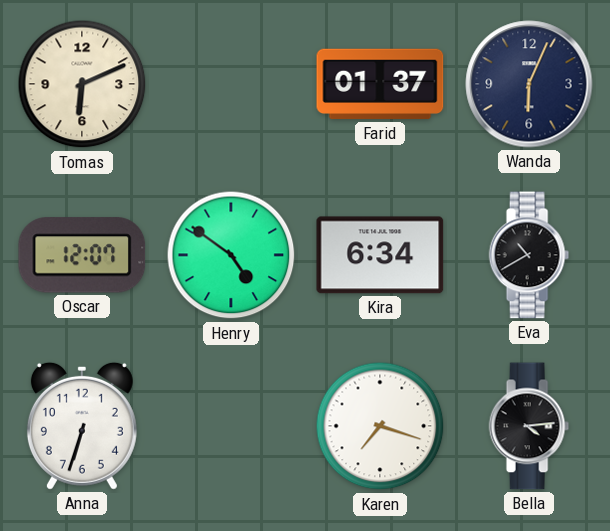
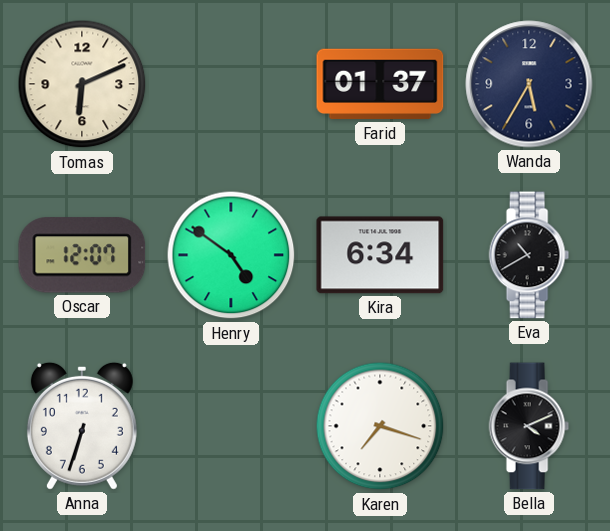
Wanda: 6:04 -> 5:35
Bella: 4:14 -> 4:11
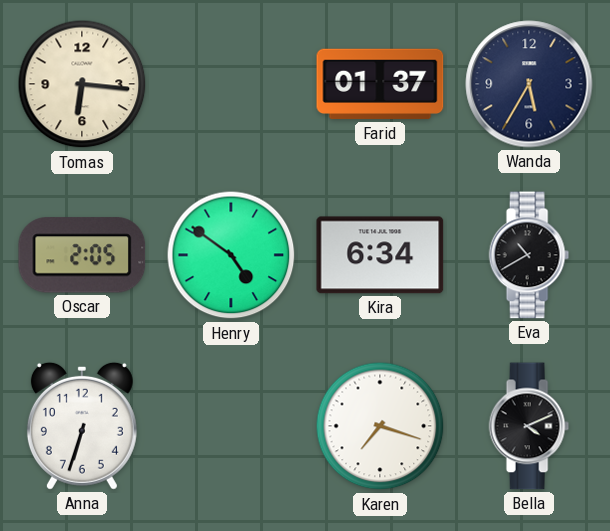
Tomas: 6:11 -> 6:16
Oscar: 12:07 -> 2:05
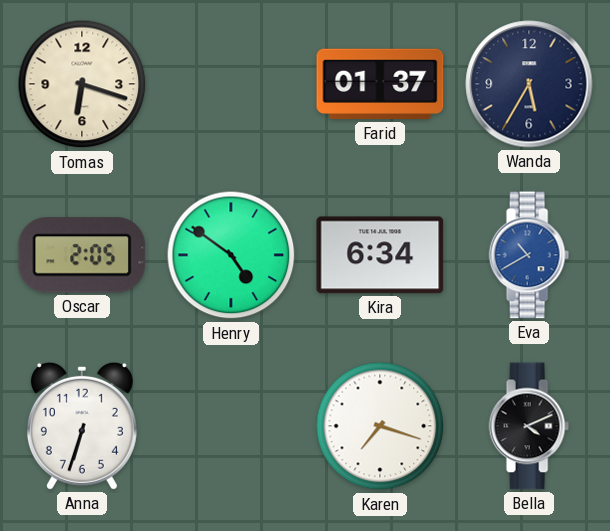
Tomas: 6:16 -> 6:18
Eva dial: black -> blue
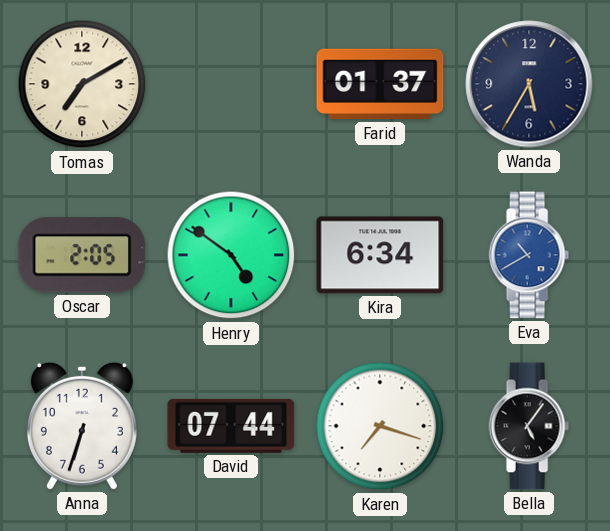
Tomas: 6:18 -> 7:10
David: none -> 07:44
Bella: 4:11 -> 5:06
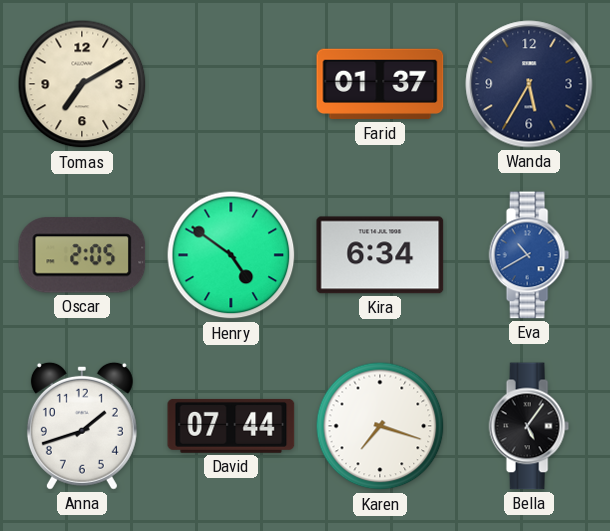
Anna: 6:33 -> 1:42
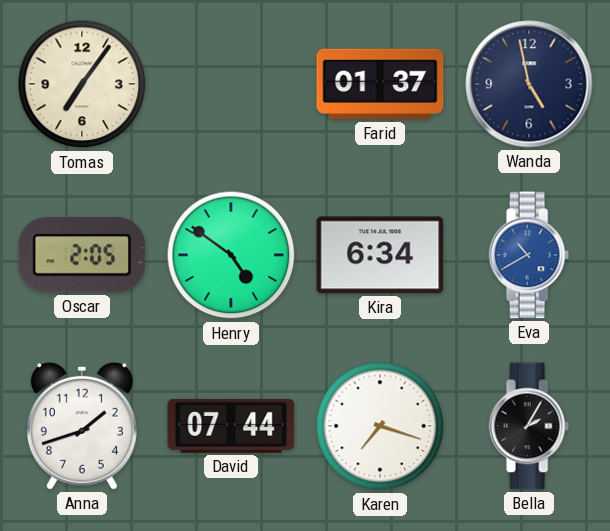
Tomas: 7:10 -> 7:06
Wanda: 5:35 -> 4:58
Bella: 5:06 -> 2:05
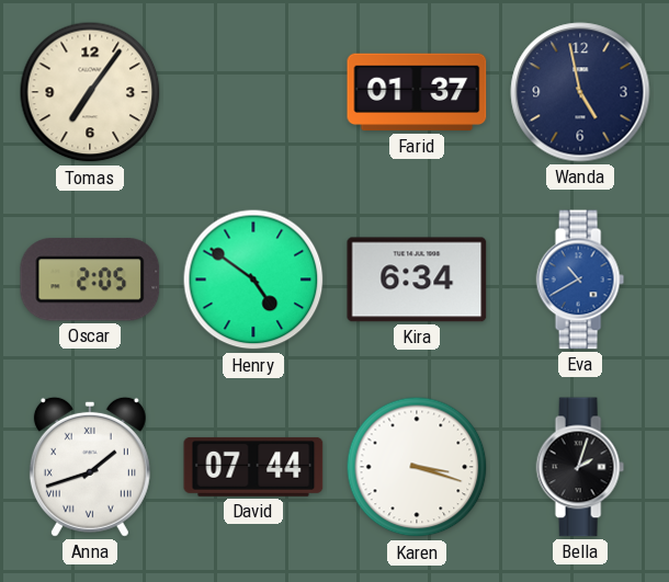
Anna numerals: Arabic -> Roman
Karen: 7:18 -> 3:18
Bella: 2:05 -> 2:03
